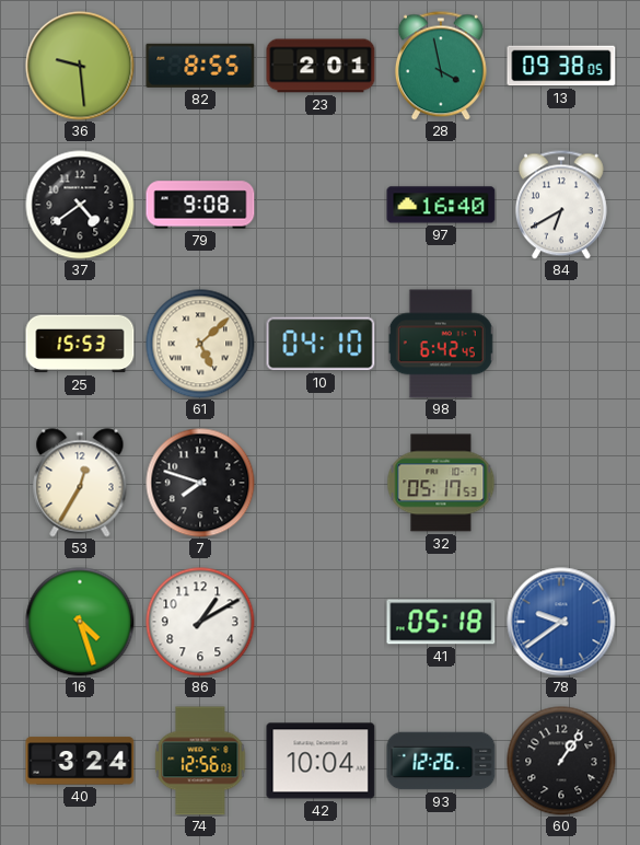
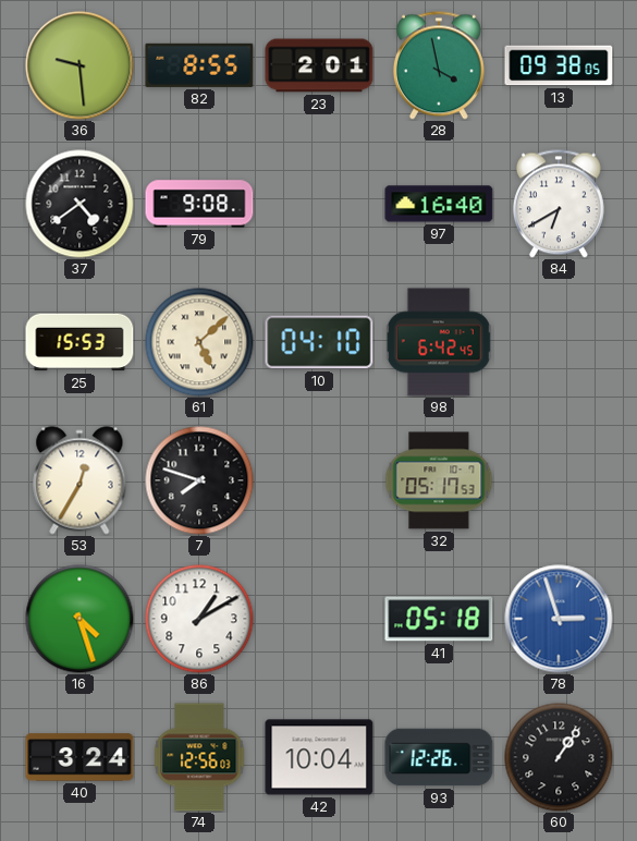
78: 9:39 -> 2:57
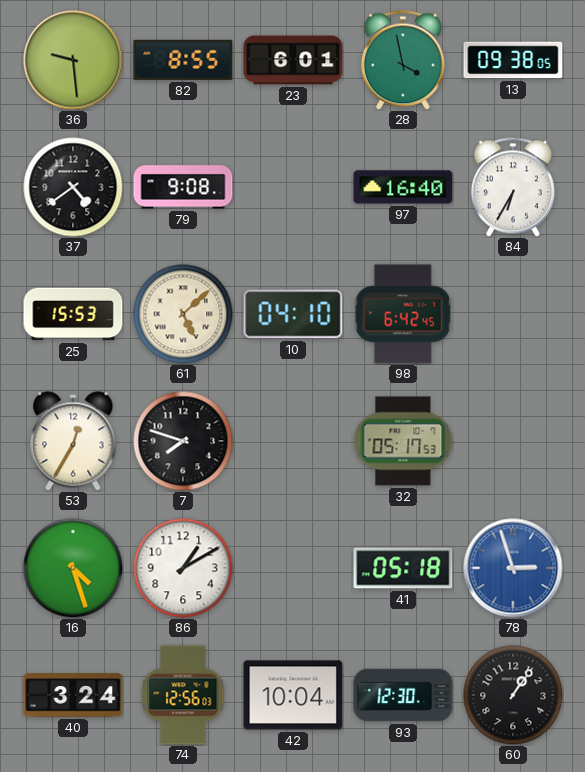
23: 2:01 -> 6:01
84: 6:40 -> 6:35
93: 12:26 -> 12:30
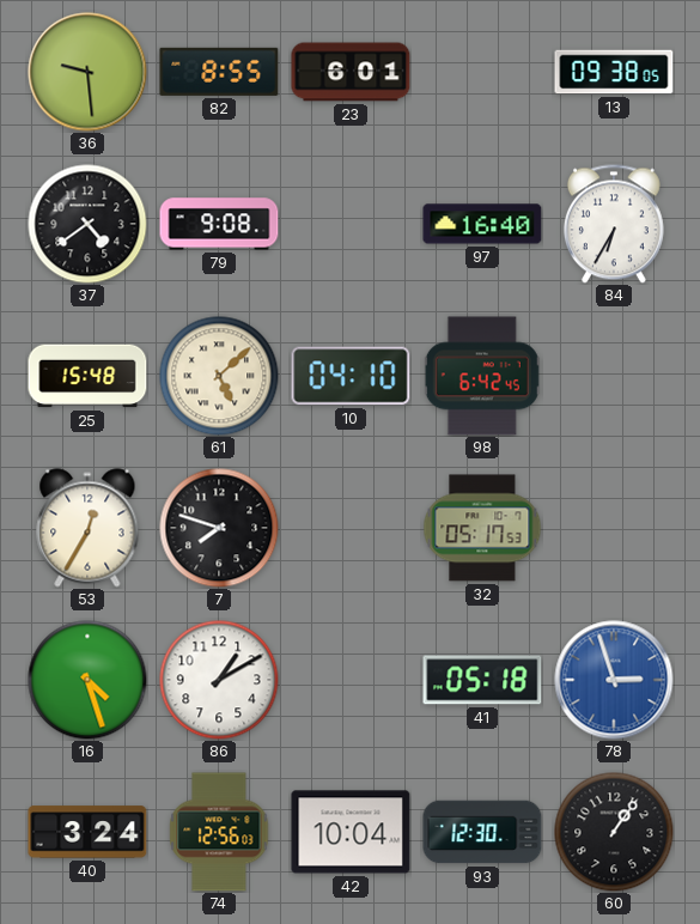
28: 3:58 -> none
25: 15:53 -> 15:48
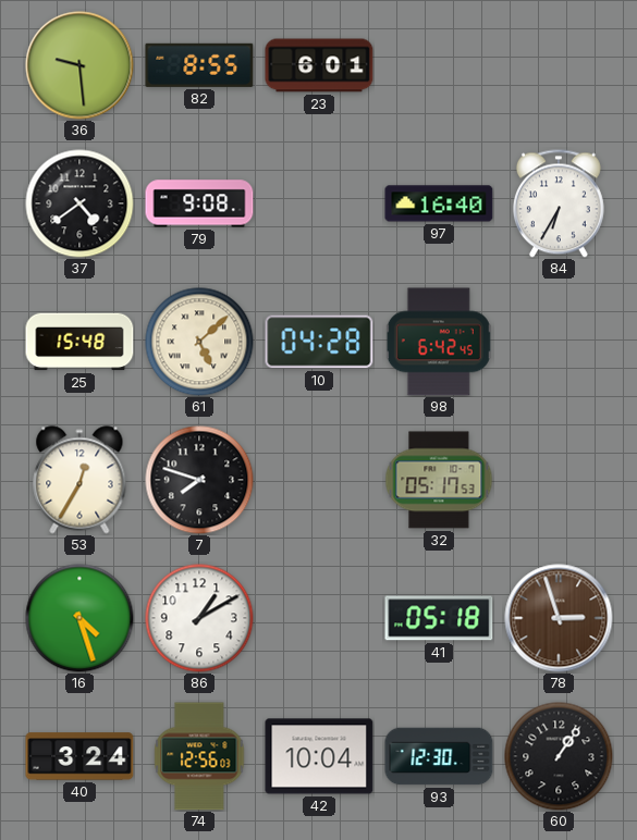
13: 09:38 -> none
10: 04:10 -> 04:28
78 dial: blue -> brown
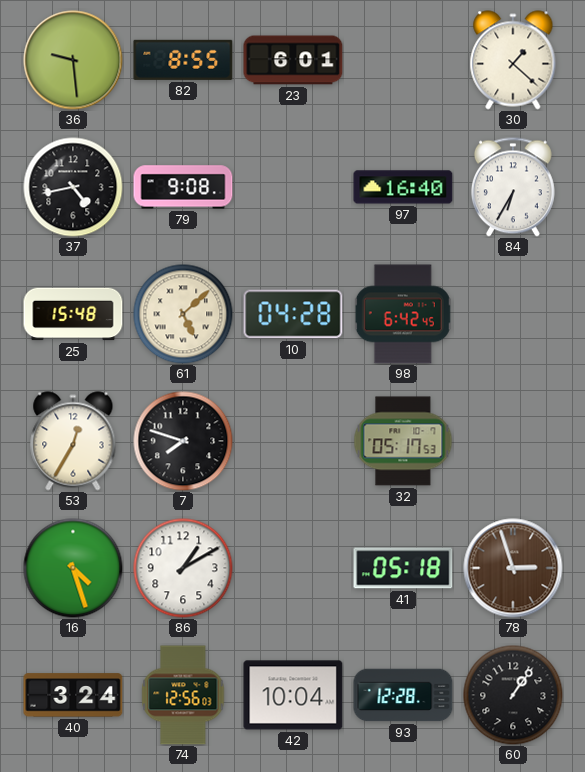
30: none -> 1:22
37: 4:39 -> 4:43
93: 12:30 -> 12:28
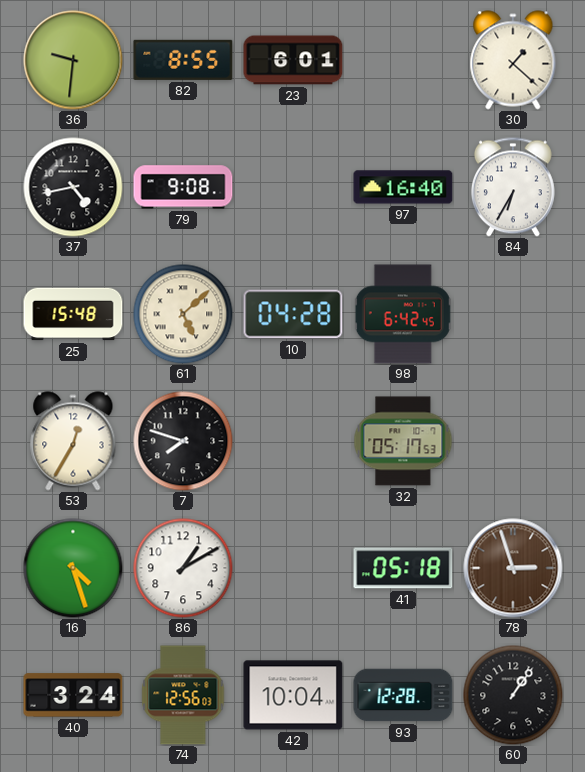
36: 9:29 -> 9:31
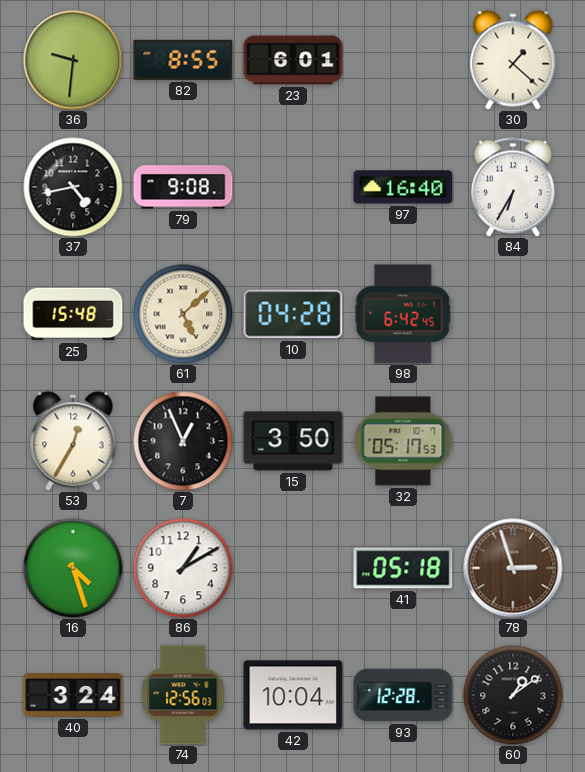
7: 7:48 -> 12:56
15: none -> 3:50
60: 1:06 -> 1:09
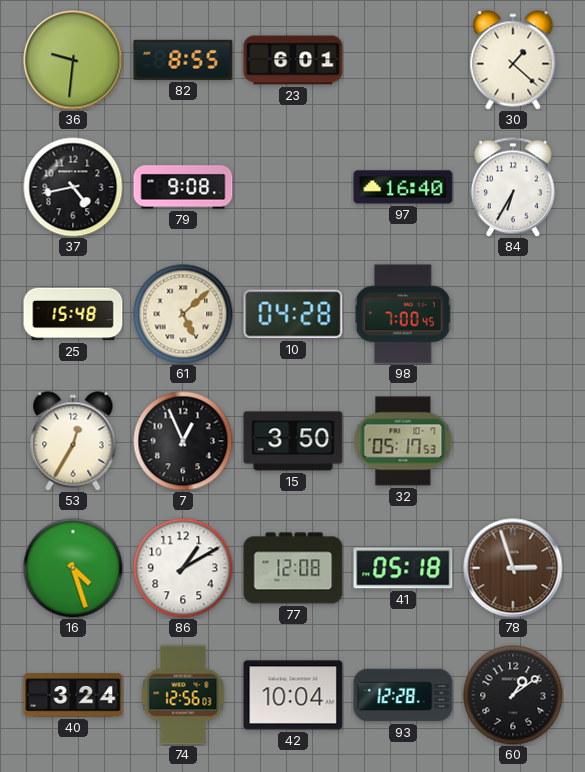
98: 6:42 -> 7:00
77: none -> 12:08
